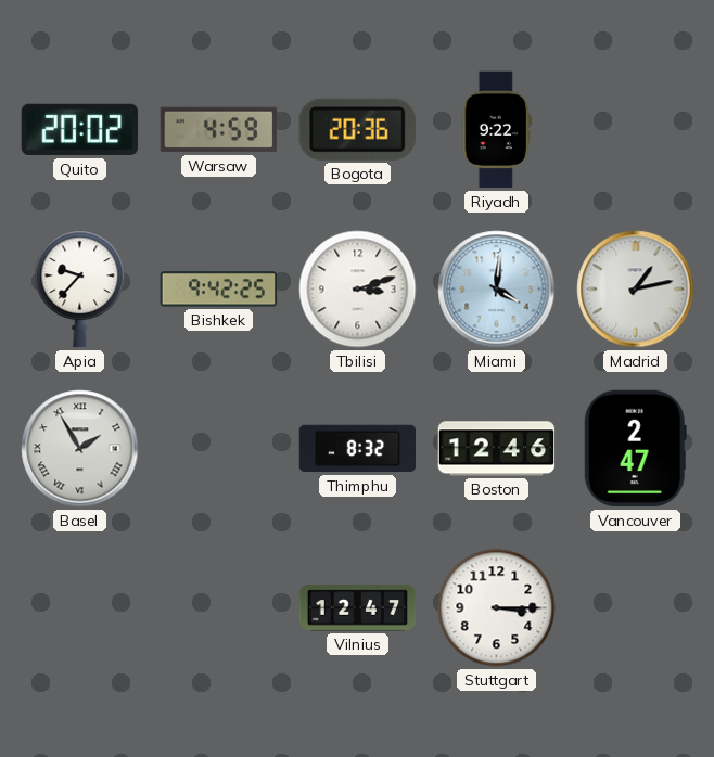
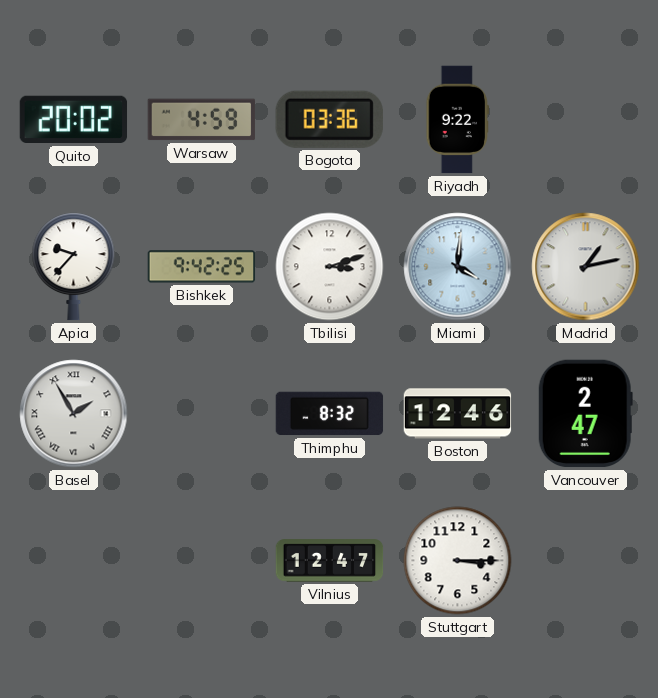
Bogota: 20:36 -> 03:36
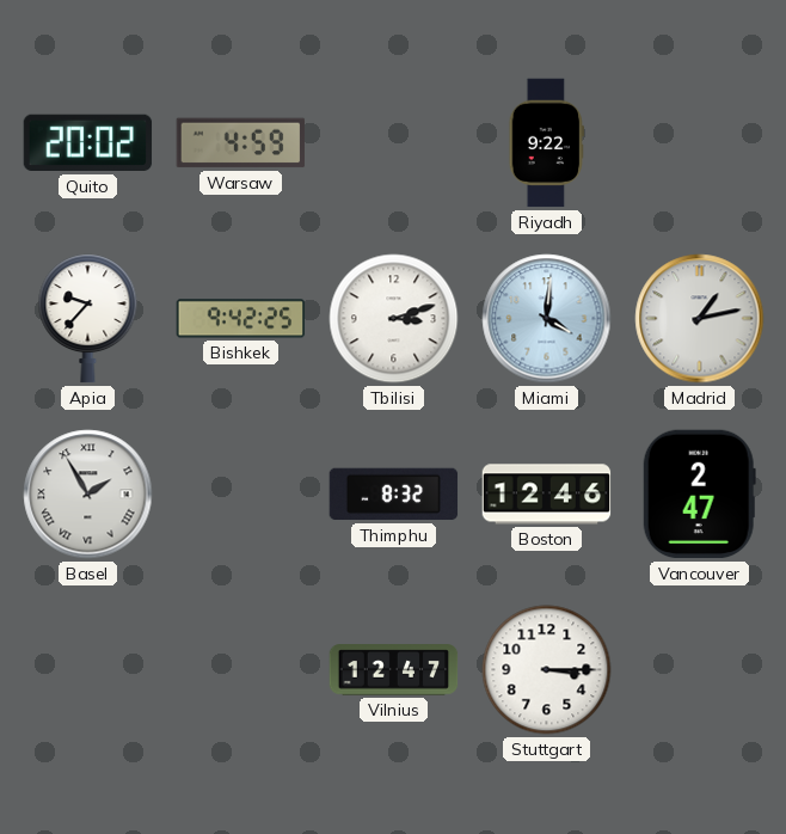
Bogota: 03:36 -> none
